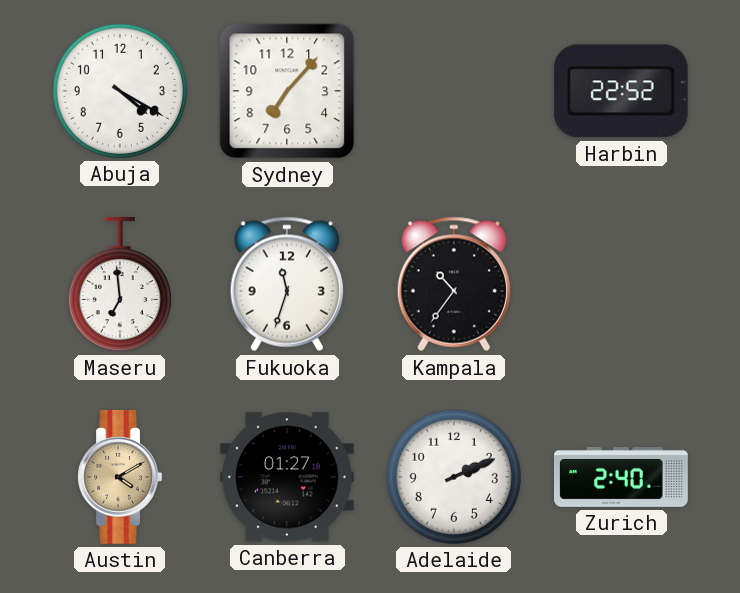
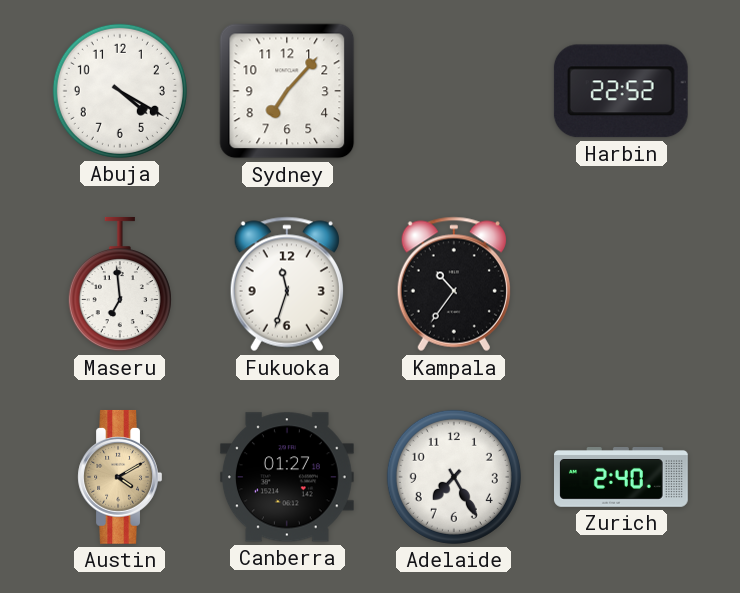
Adelaide: 2:11 -> 7:25
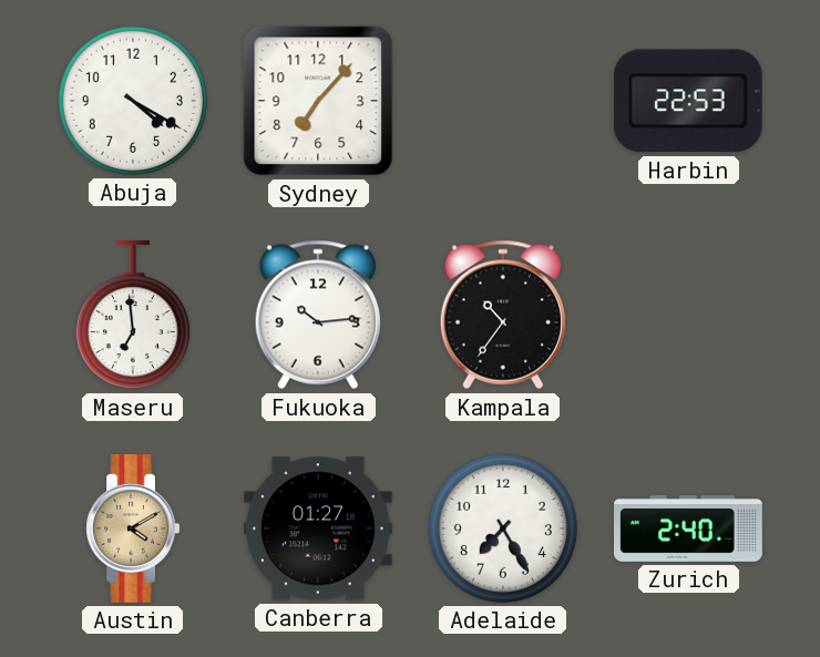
Harbin: 22:52 -> 22:53
Fukuoka: 11:33 -> 10:14
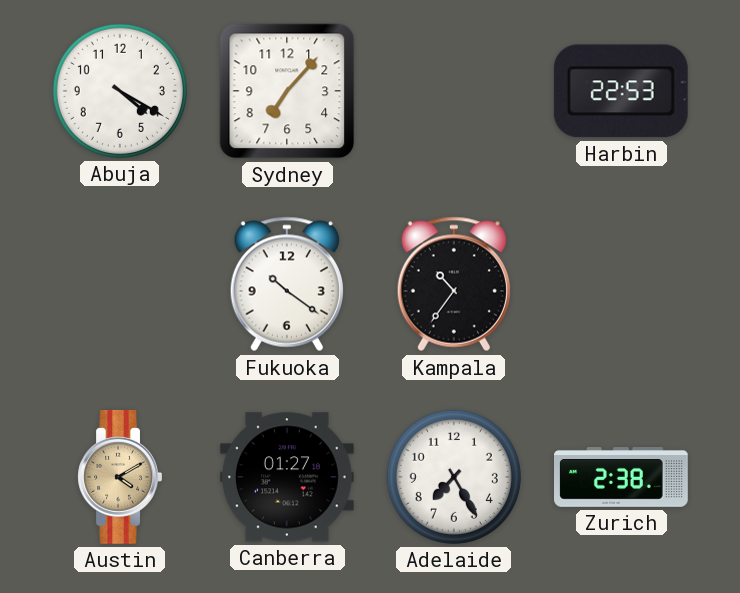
Maseru: 6:59 -> none
Fukuoka: 10:14 -> 10:21
Zurich: 2:40 -> 2:38
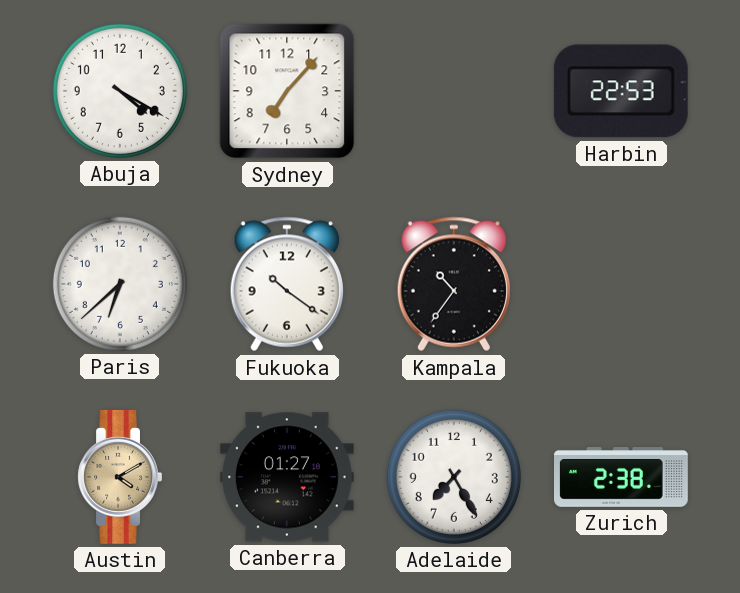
Paris: none -> 6:38
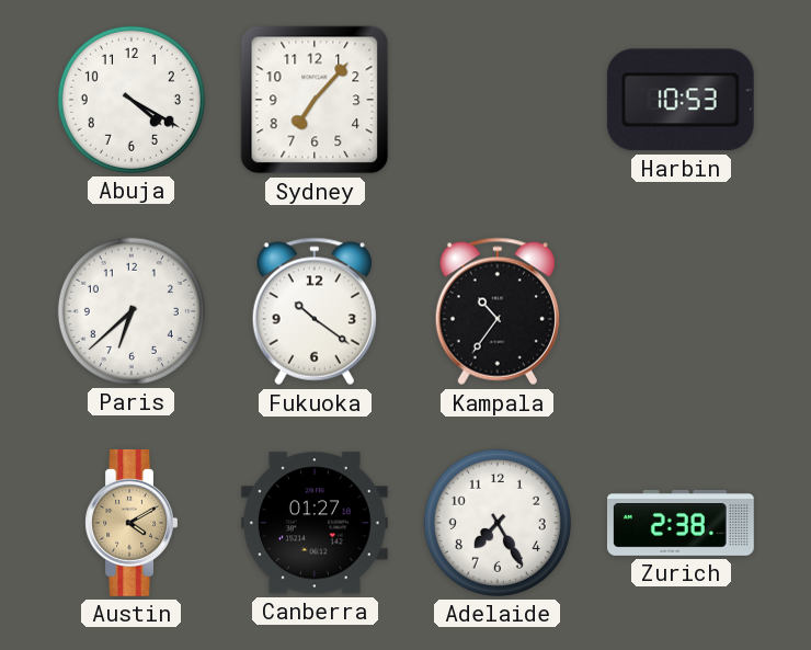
Harbin: 22:53 -> 10:53
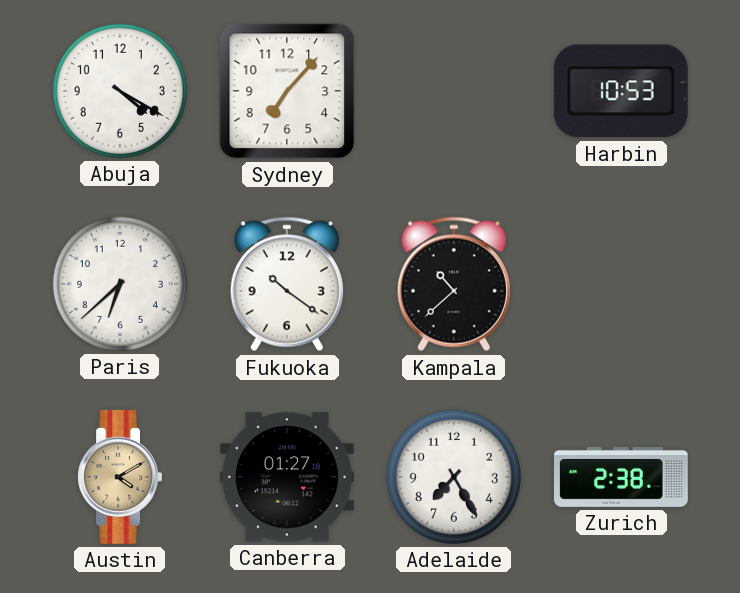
Kampala: 10:36 -> 10:38
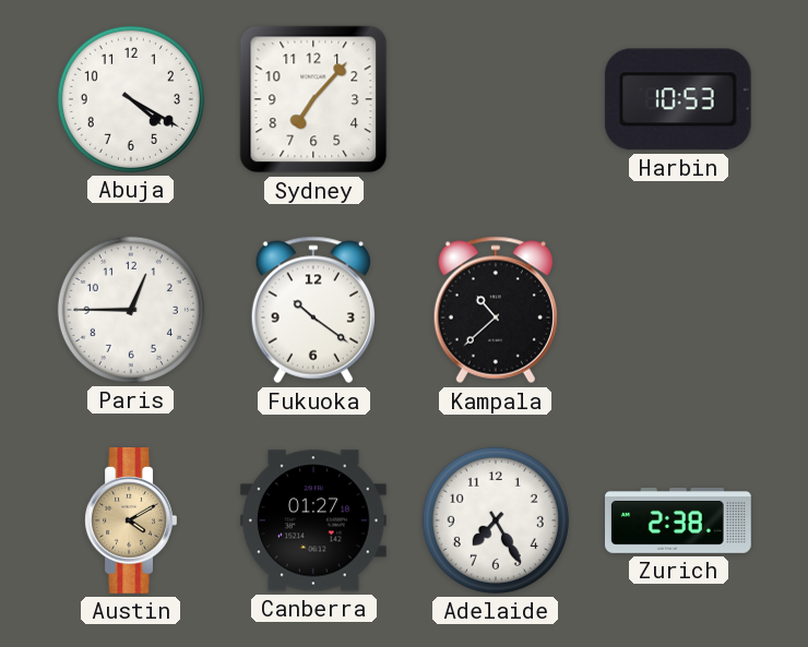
Paris: 6:38 -> 12:45
